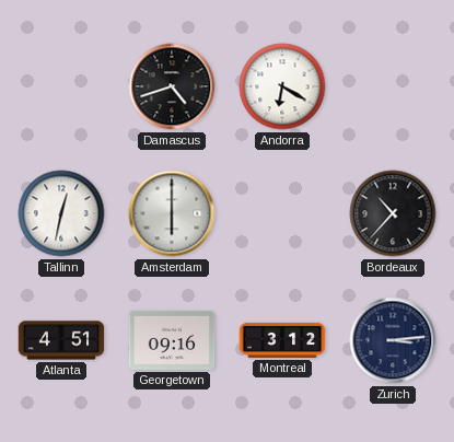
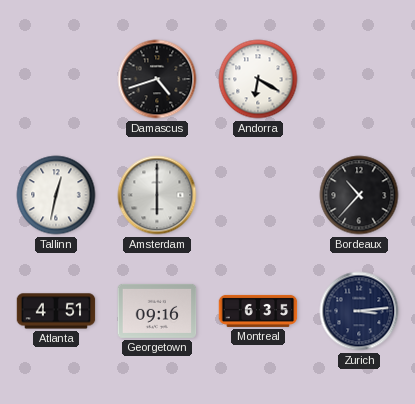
Montreal: 3:12 -> 6:35
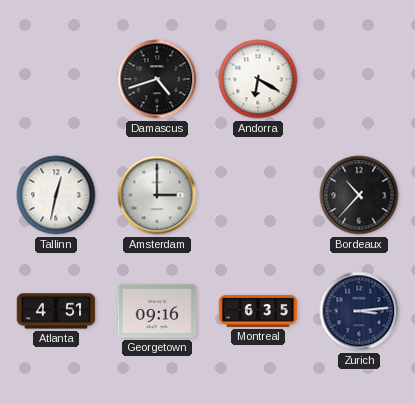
Amsterdam: 6:00 -> 3:00
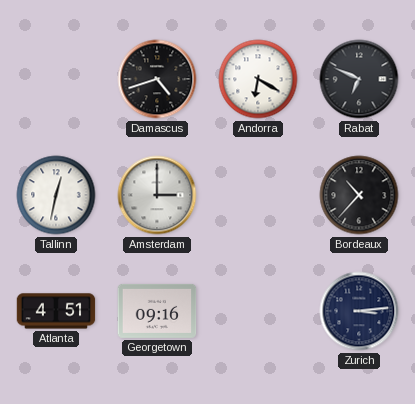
Rabat: none -> 6:49
Montreal: 6:35 -> none
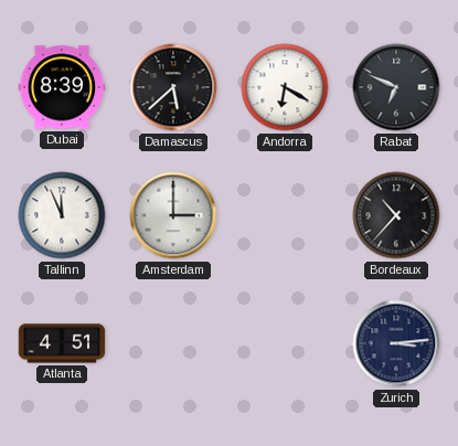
Dubai: none -> 8:39
Damascus: 4:42 -> 5:38
Tallinn: 12:32 -> 11:56
Georgetown: 09:16 -> none
